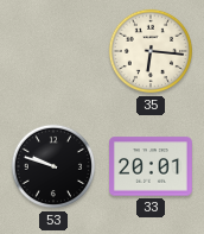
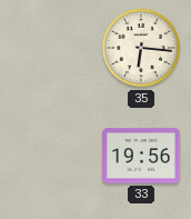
53: 9:48 -> none
33: 20:01 -> 19:56
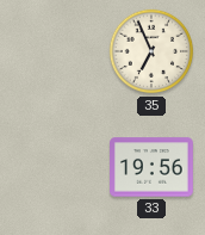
35: 6:16 -> 6:56
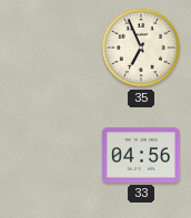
33: 19:56 -> 04:56
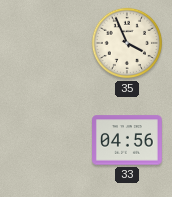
35: 6:56 -> 3:56
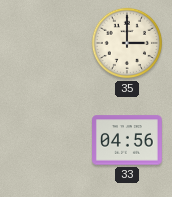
35: 3:56 -> 3:00
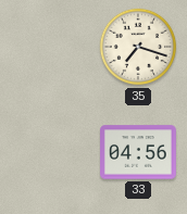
35: 3:00 -> 7:18
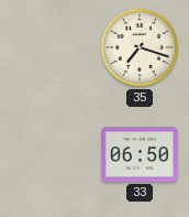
33: 04:56 -> 06:50
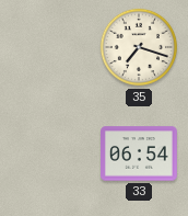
33: 06:50 -> 06:54
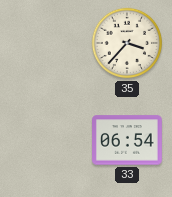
35: 7:18 -> 3:37
